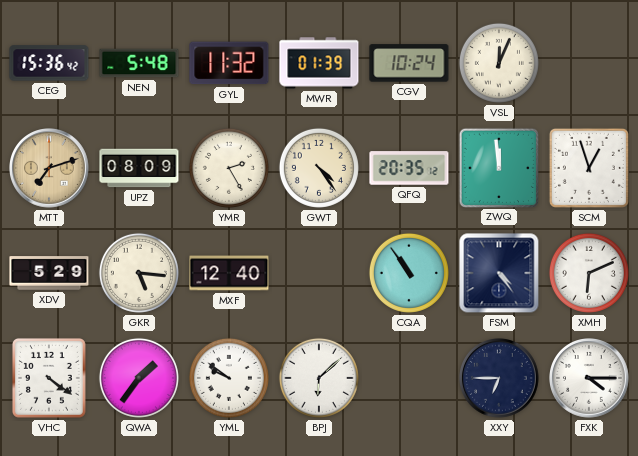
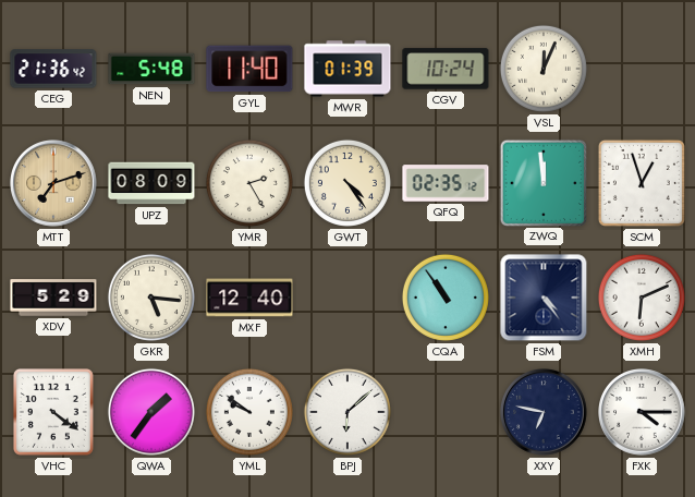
CEG: 15:36 -> 21:36
GYL: 11:32 -> 11:40
QFQ: 20:35 -> 02:35
XXY: 6:45 -> 6:47
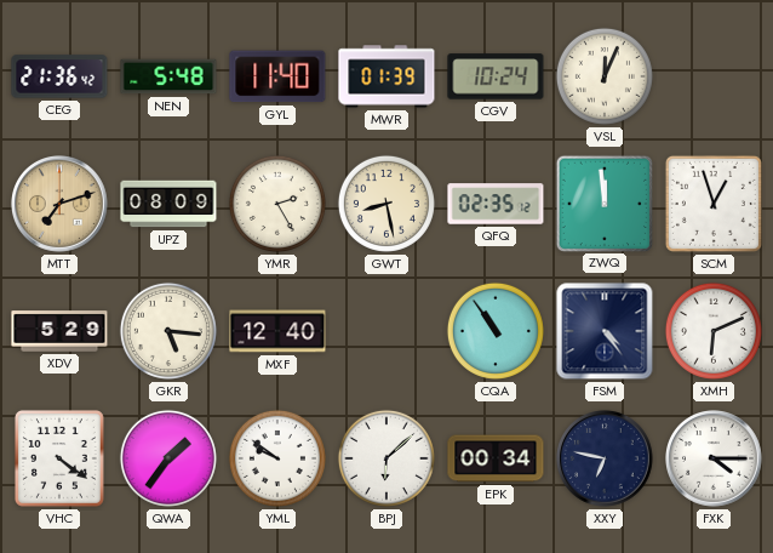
GWT: 4:24 -> 8:28
EPK: none -> 00:34
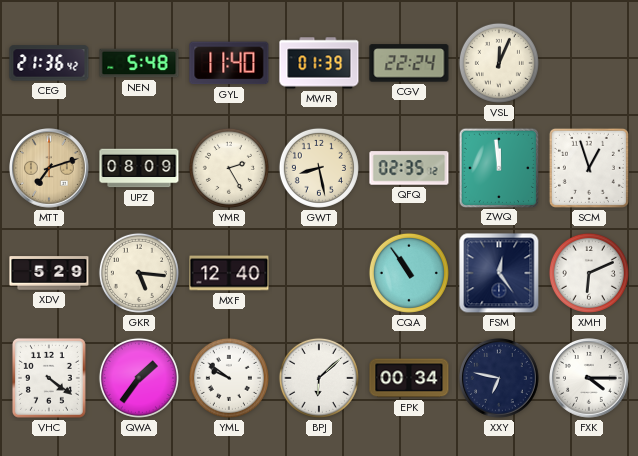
CGV: 10:24 -> 22:24
FSM: 4:24 -> 12:24
